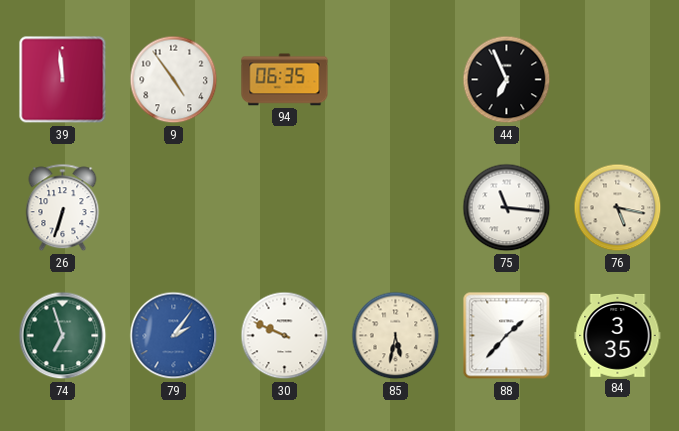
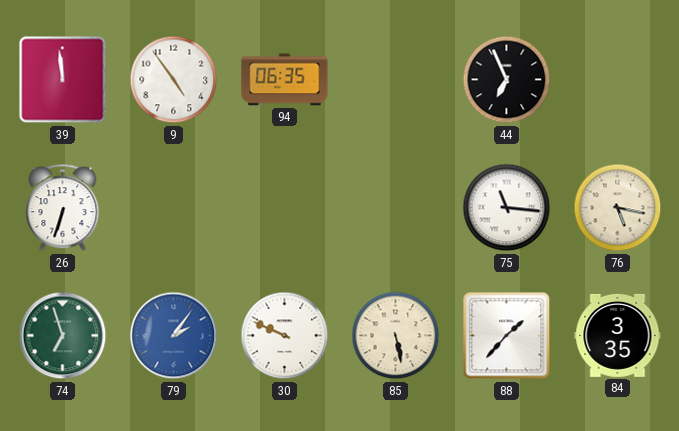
85: 5:32 -> 5:28
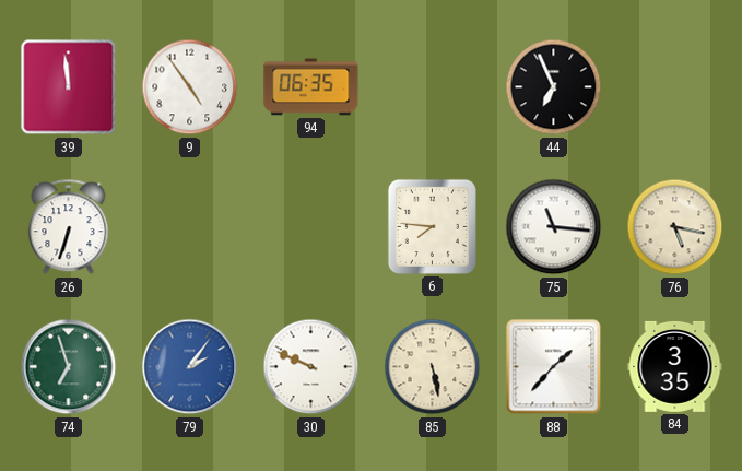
6: none -> 7:46
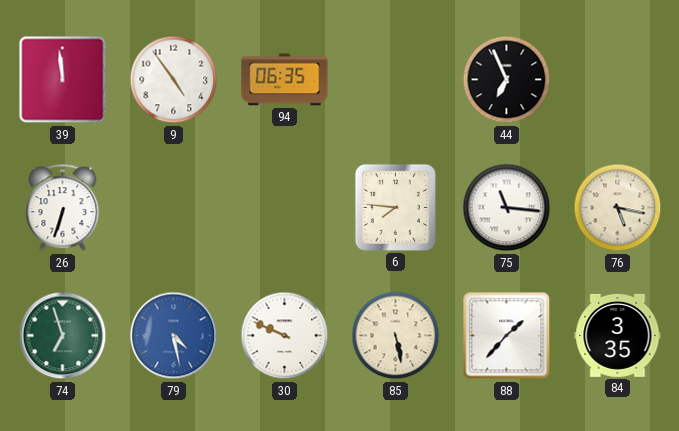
79: 2:06 -> 4:28
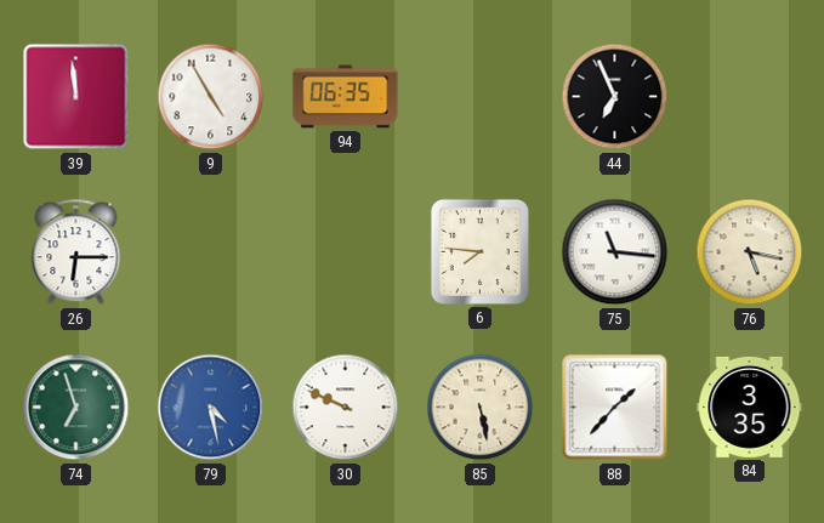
9: 4:54 -> 4:55
26: 6:33 -> 6:15
